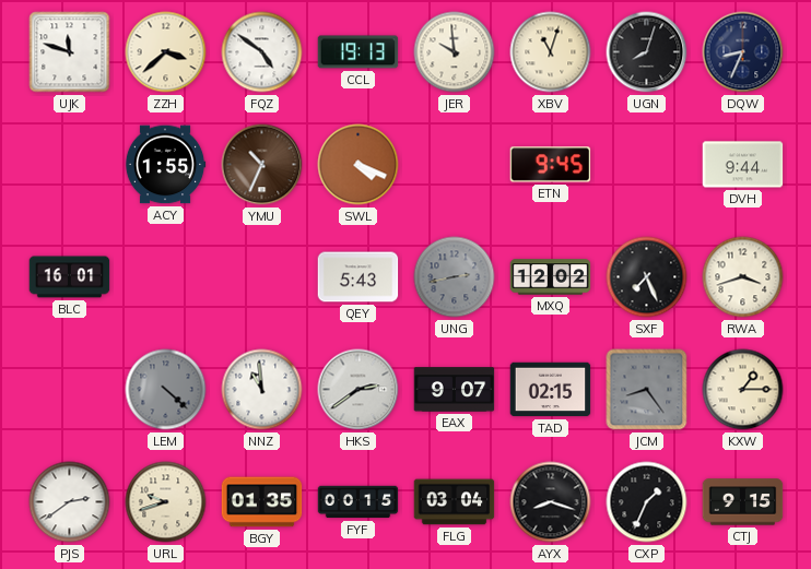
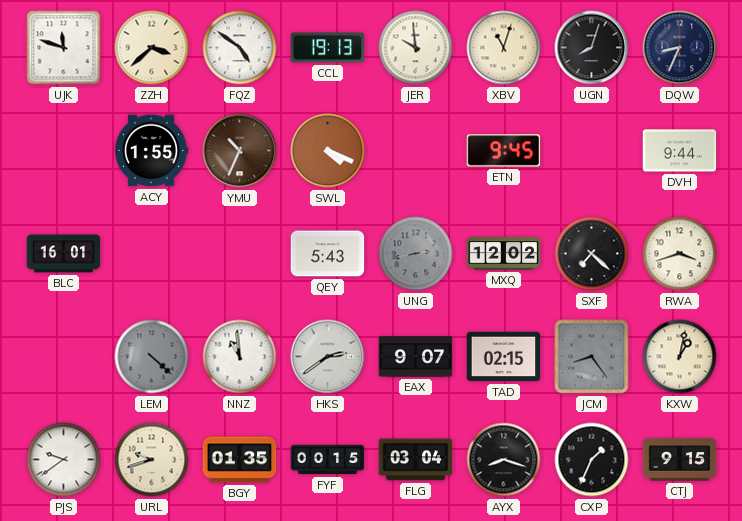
SXF: 7:26 -> 7:22
KXW: 1:15 -> 1:02
PJS: 2:39 -> 9:39
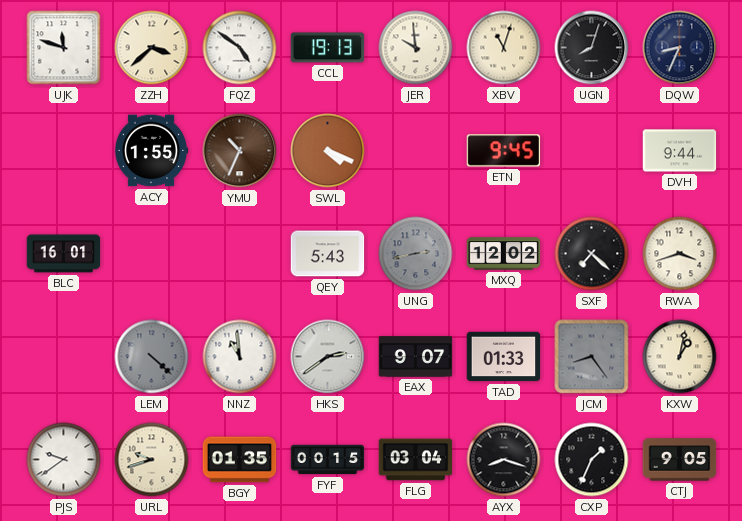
TAD: 02:15 -> 01:33
CTJ: 9:15 -> 9:05
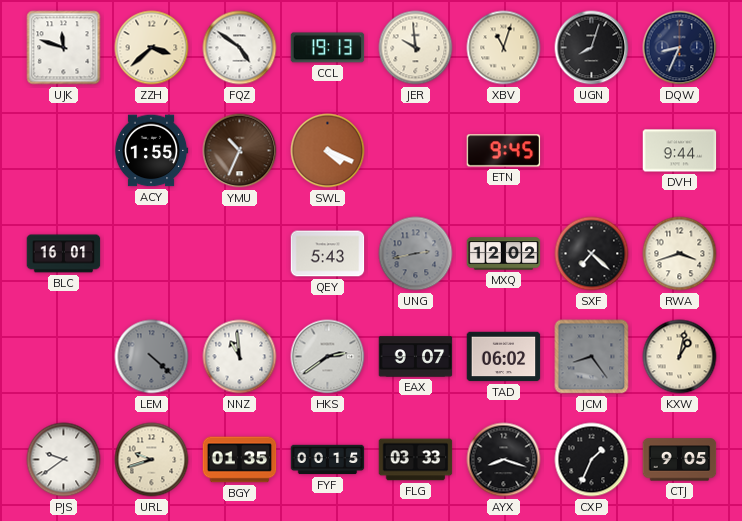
TAD: 01:33 -> 06:02
FLG: 03:04 -> 03:33
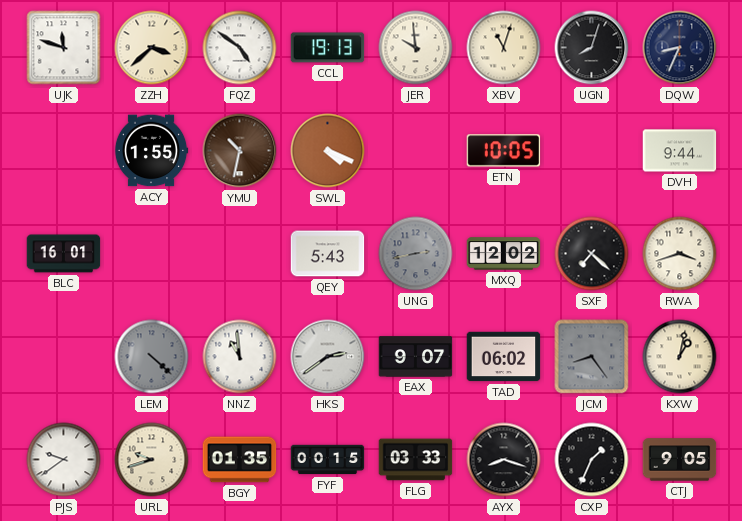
YMU: 10:34 -> 10:32
ETN: 9:45 -> 10:05
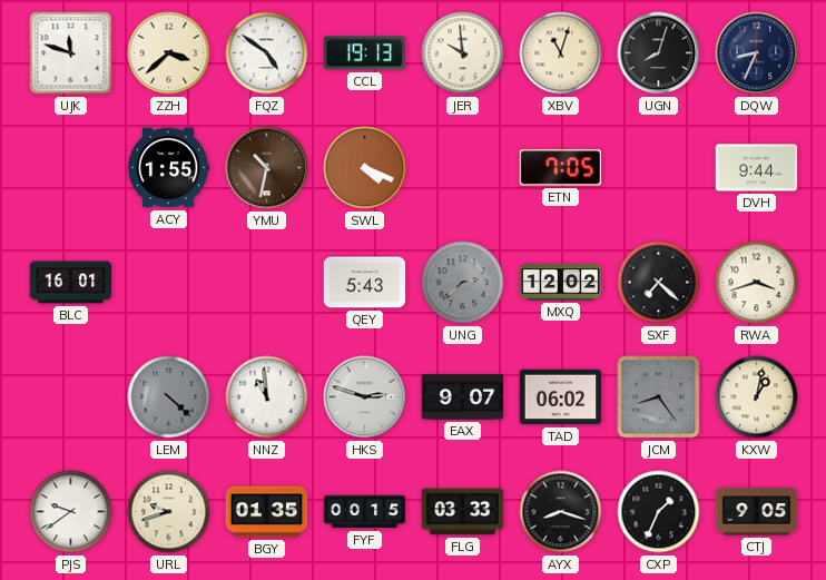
ETN: 10:05 -> 7:05
UNG: 2:43 -> 2:38
HKS: 2:39 -> 2:48
